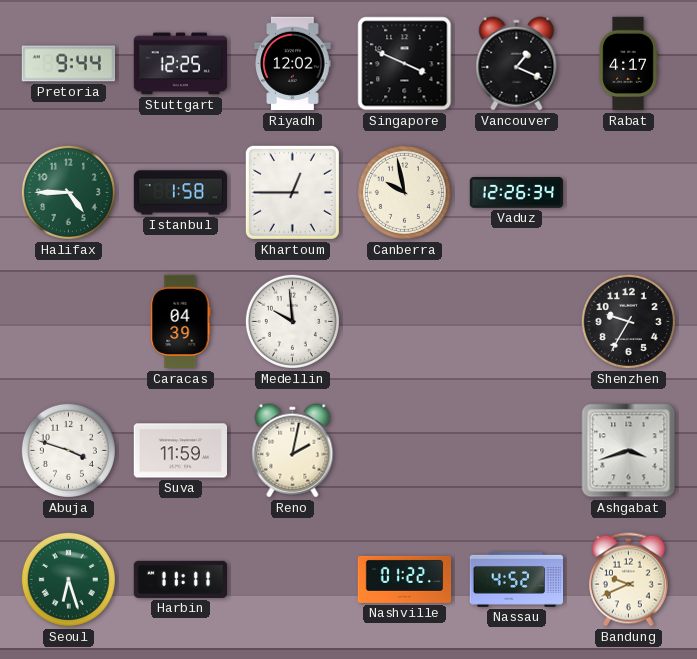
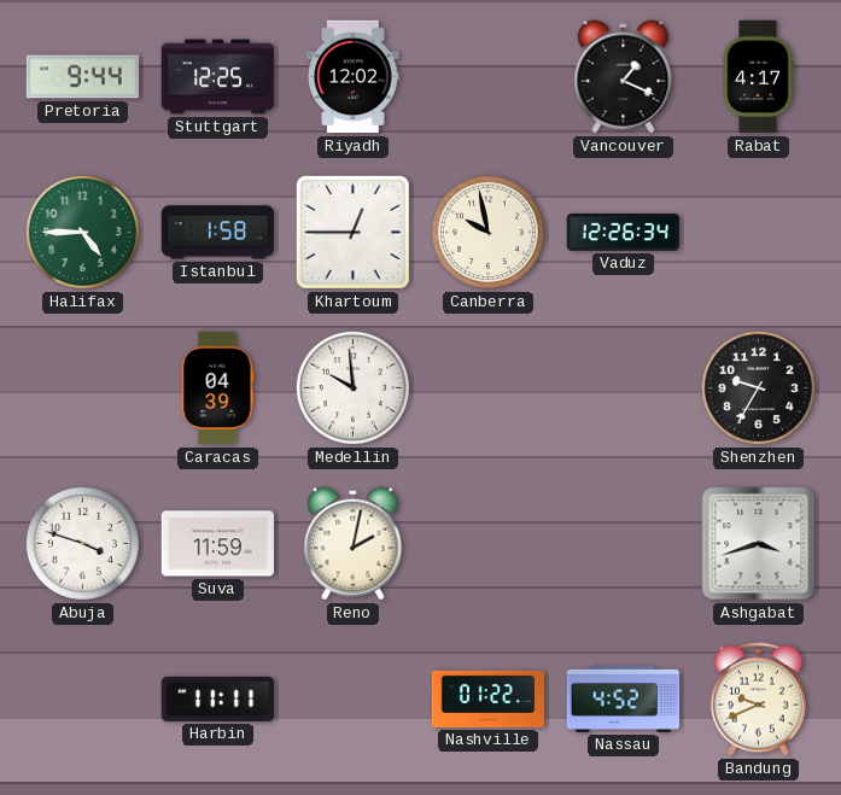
Singapore: 3:49 -> none
Seoul: 6:27 -> none
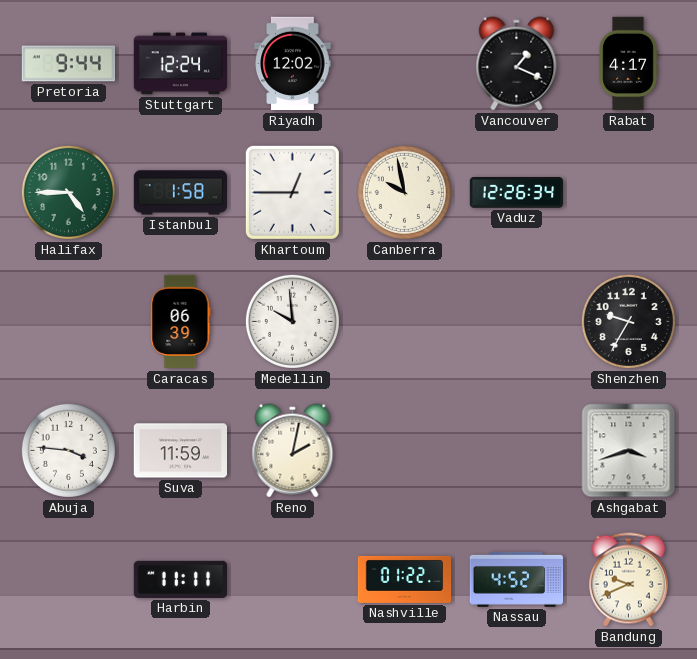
Stuttgart: 12:25 -> 12:24
Caracas: 04:39 -> 06:39
Abuja: 3:48 -> 3:46
